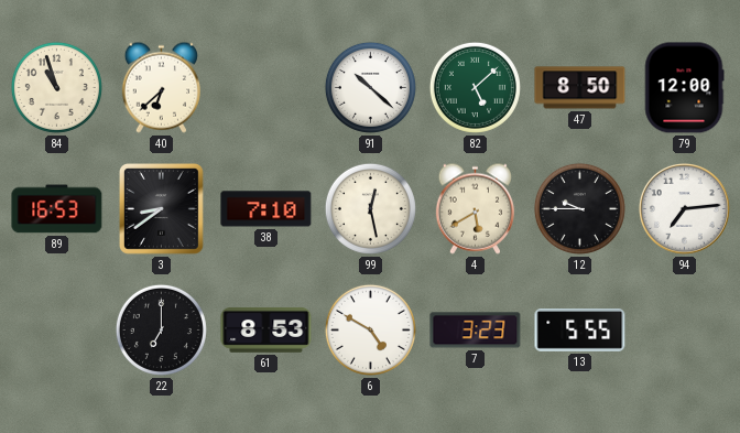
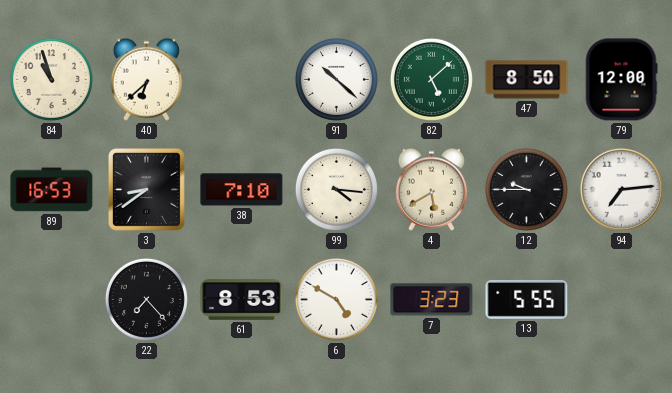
99: 12:28 -> 4:16
22: 7:00 -> 7:23
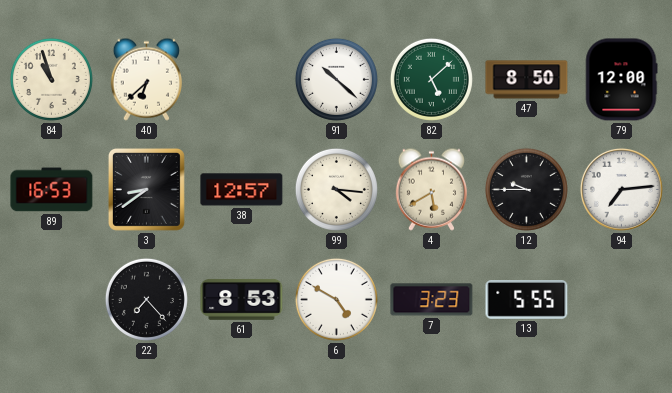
38: 7:10 -> 12:57
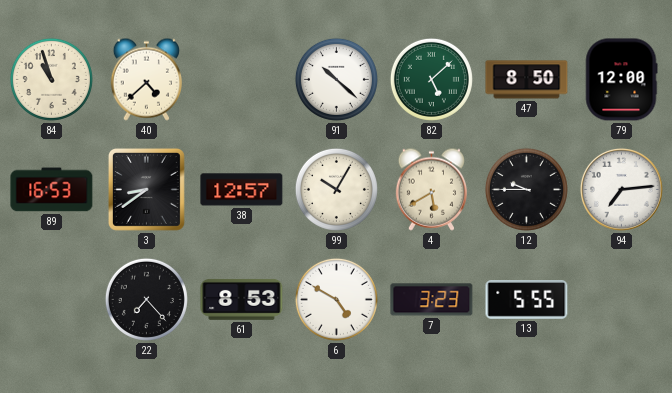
40: 6:38 -> 4:38
99: 4:16 -> 10:05
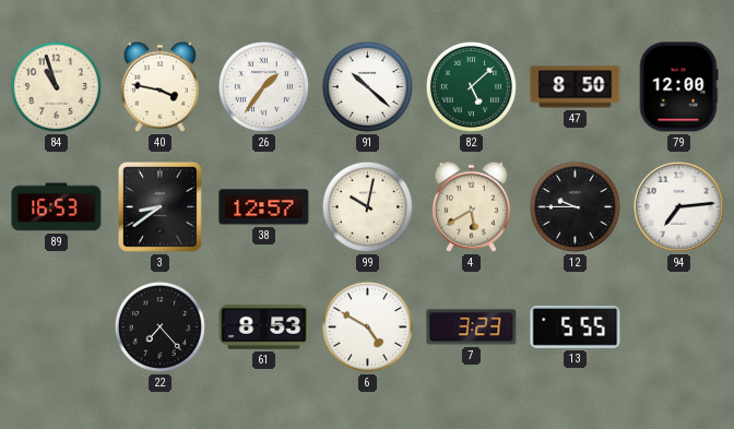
40: 4:38 -> 3:47
26: none -> 1:36
99: 10:05 -> 10:02
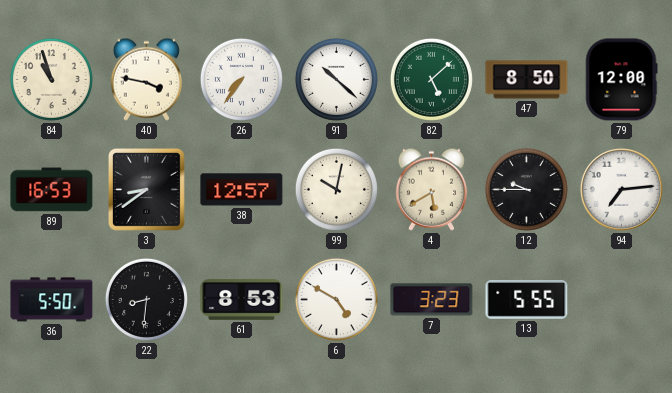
26: 1:36 -> 7:36
36: none -> 5:50
22: 7:23 -> 8:31
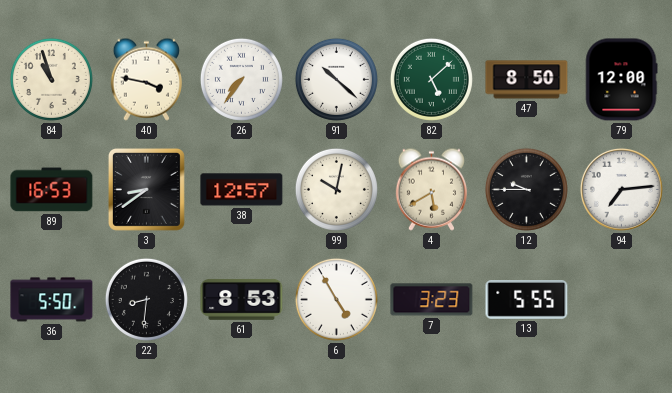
6: 4:50 -> 4:55
